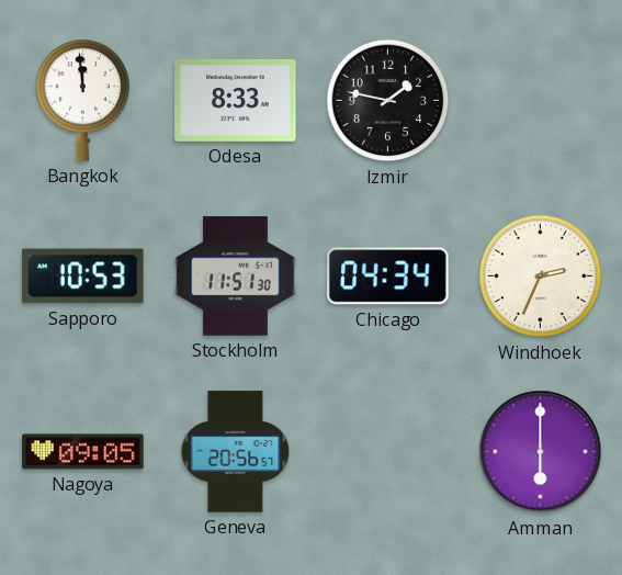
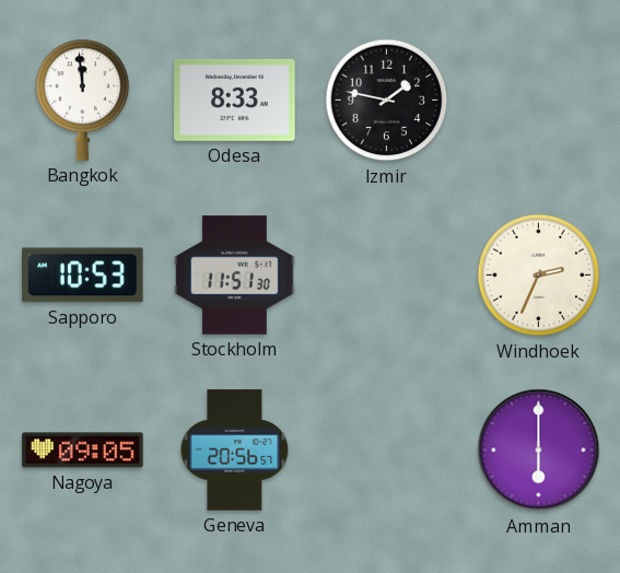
Chicago: 04:34 -> none
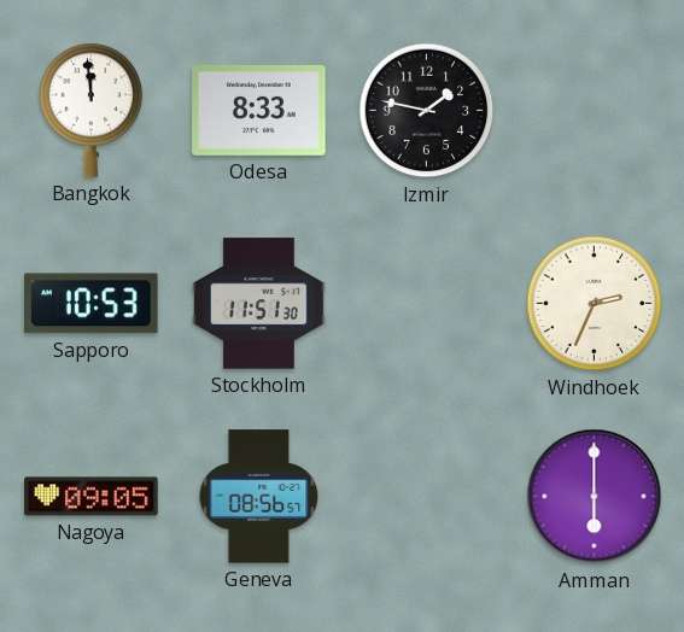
Geneva: 20:56 -> 08:56
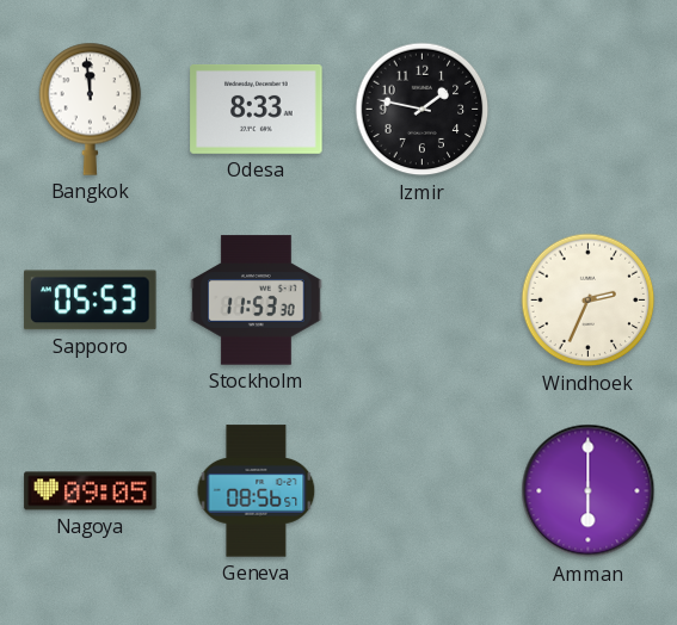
Sapporo: 10:53 -> 05:53
Stockholm: 11:51 -> 11:53
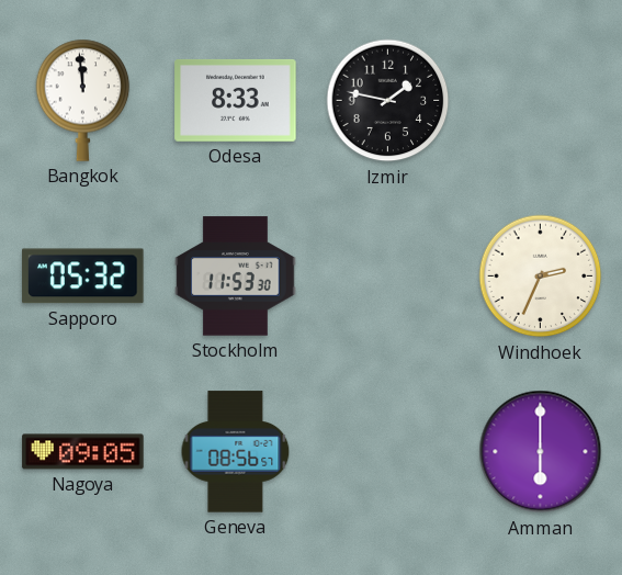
Sapporo: 05:53 -> 05:32
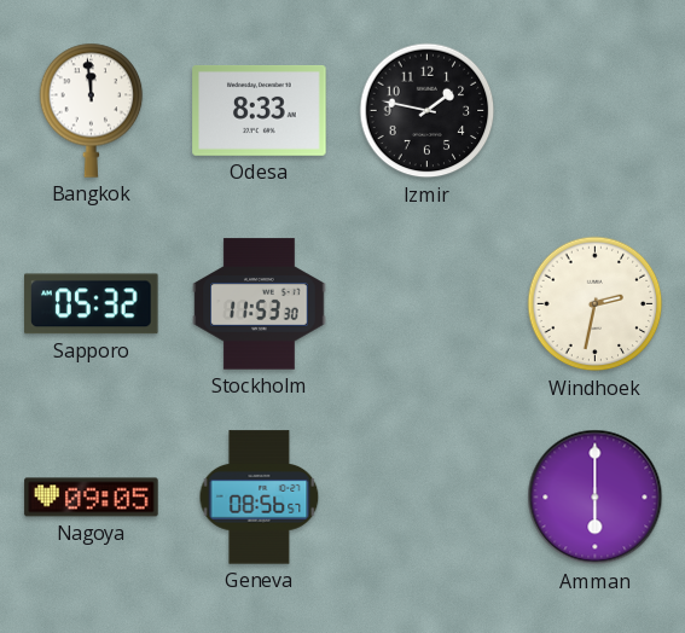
Windhoek: 2:34 -> 2:32
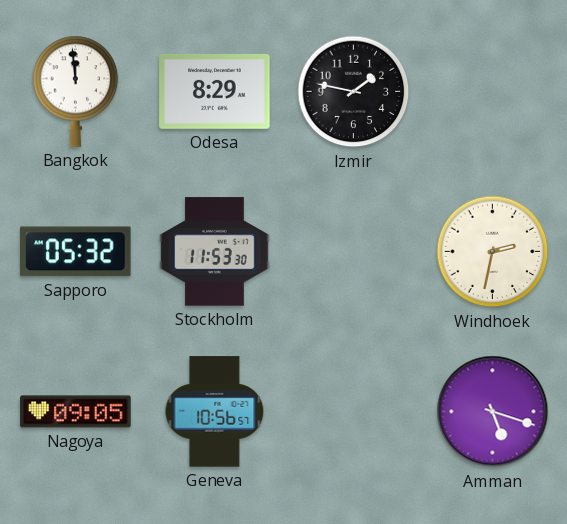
Odesa: 8:33 -> 8:29
Geneva: 08:56 -> 10:56
Amman: 6:00 -> 5:18
